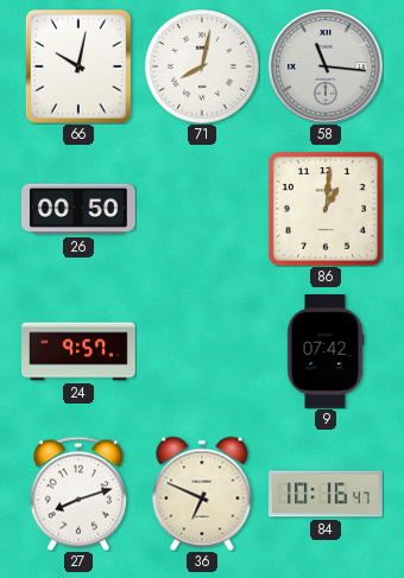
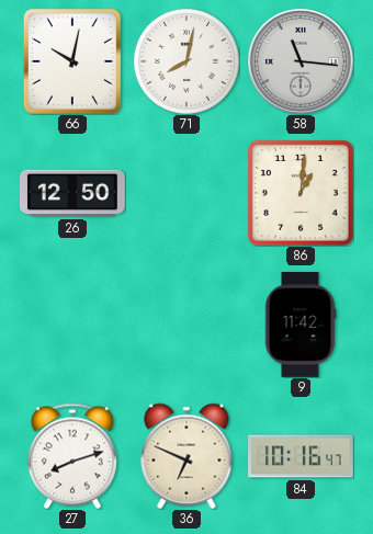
26: 00:50 -> 12:50
24: 9:57 -> none
9: 07:42 -> 11:42
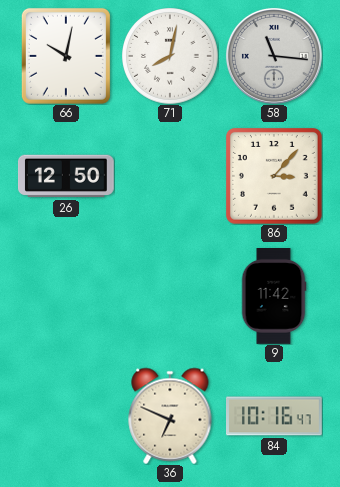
86: 1:01 -> 3:07
27: 8:12 -> none
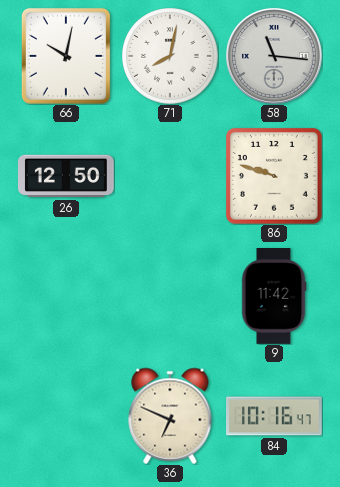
86: 3:07 -> 9:48
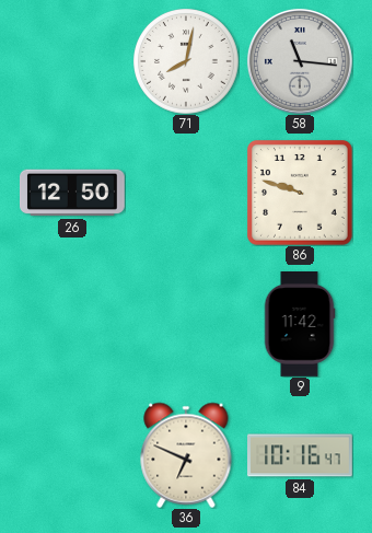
66: 10:02 -> none
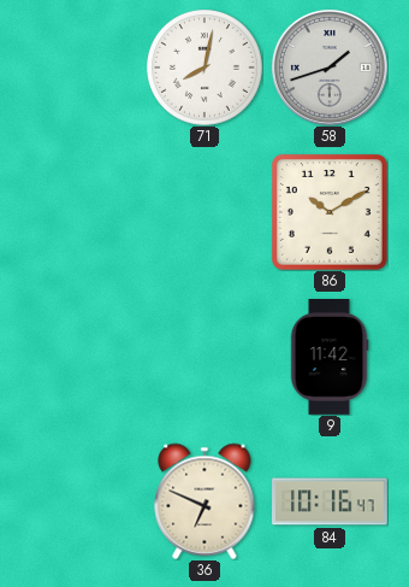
58: 11:16 -> 1:42
26: 12:50 -> none
86: 9:48 -> 10:10
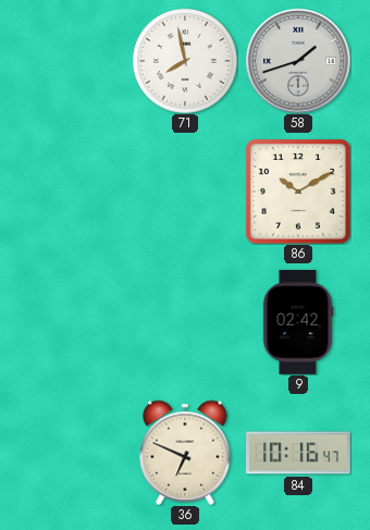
71: 8:02 -> 7:58
9: 11:42 -> 02:42
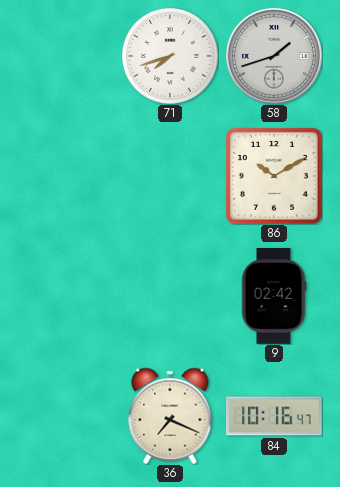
71: 7:58 -> 7:42
36: 6:49 -> 7:19
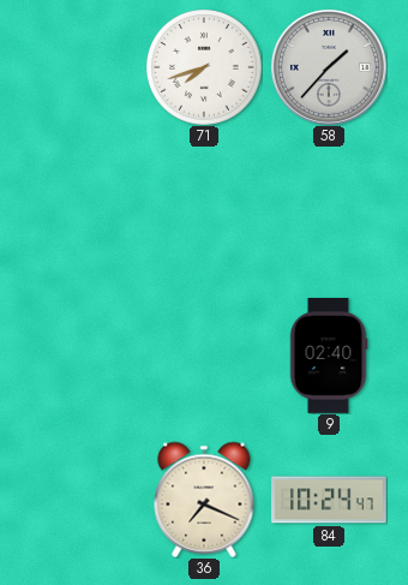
58: 1:42 -> 1:37
86: 10:10 -> none
9: 02:42 -> 02:40
84: 10:16 -> 10:24
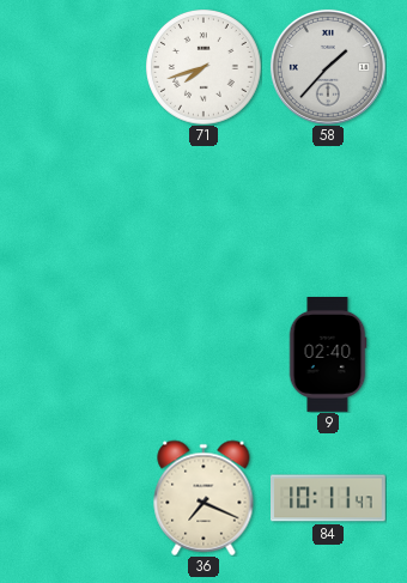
84: 10:24 -> 10:11
